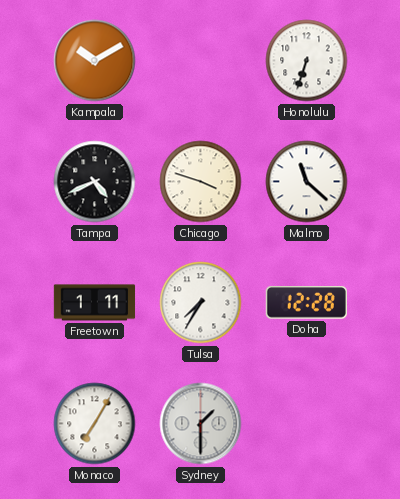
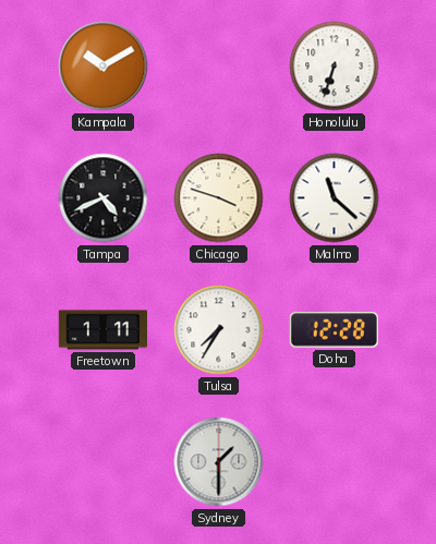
Monaco: 7:05 -> none
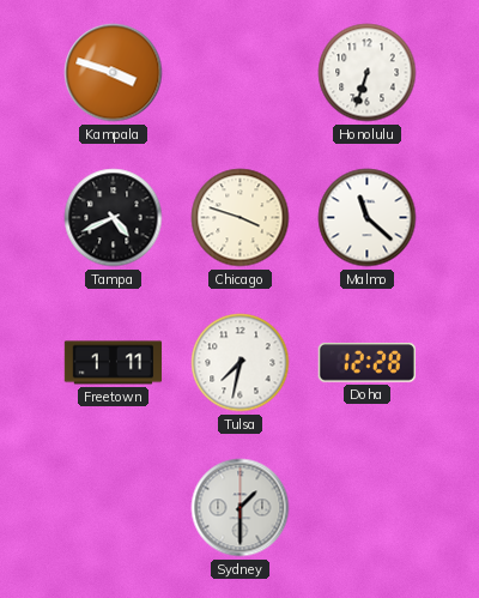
Kampala: 10:10 -> 3:48
Tulsa: 7:35 -> 7:32
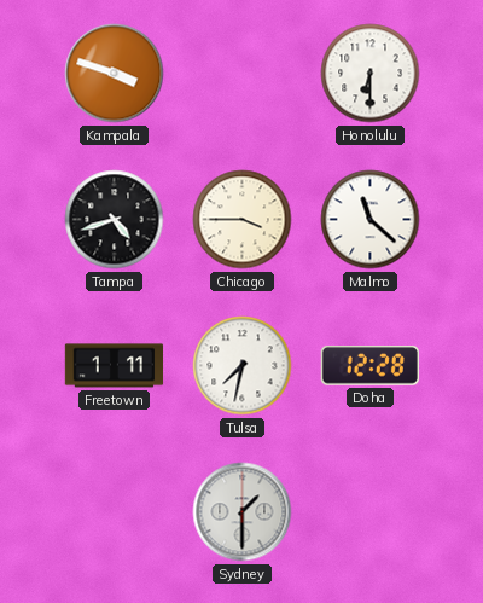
Honolulu: 6:33 -> 6:30
Tampa: 4:41 -> 4:42
Chicago: 3:48 -> 3:45
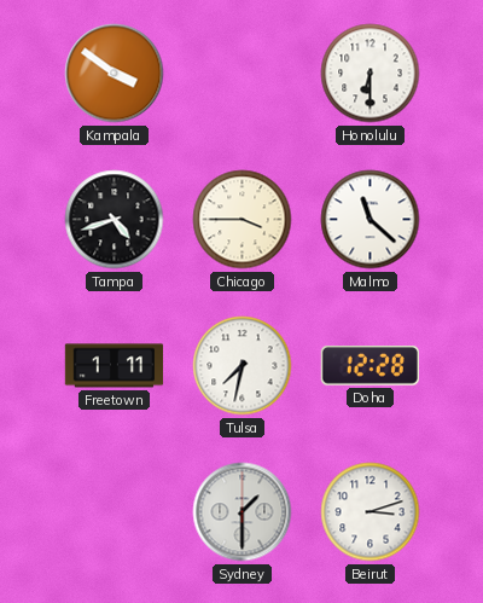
Kampala: 3:48 -> 3:51
Beirut: none -> 3:12
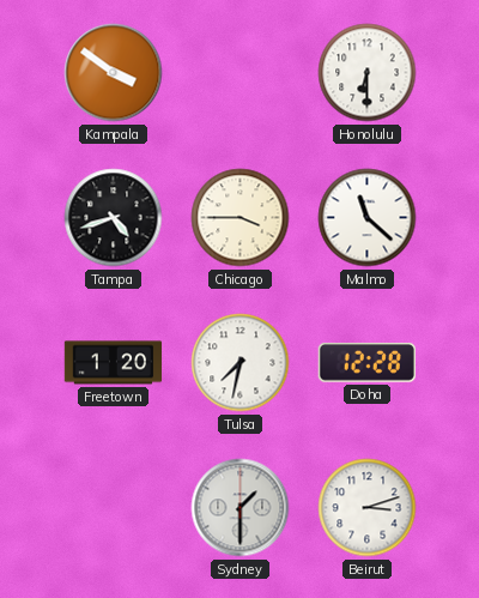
Freetown: 1:11 -> 1:20
